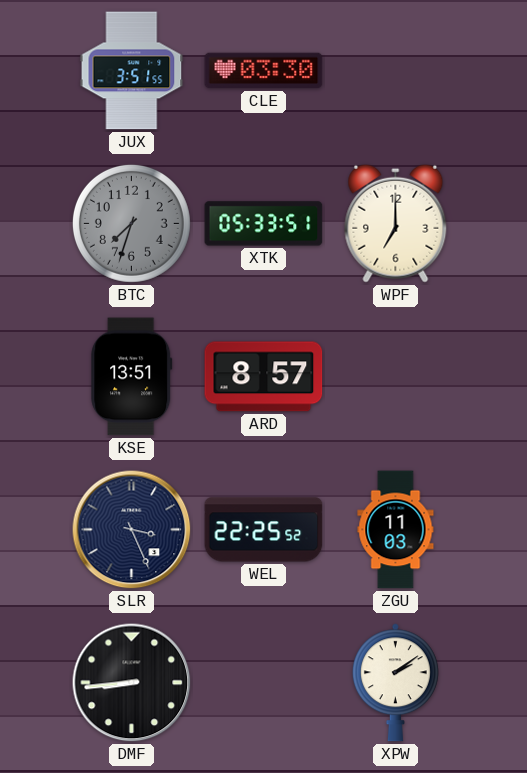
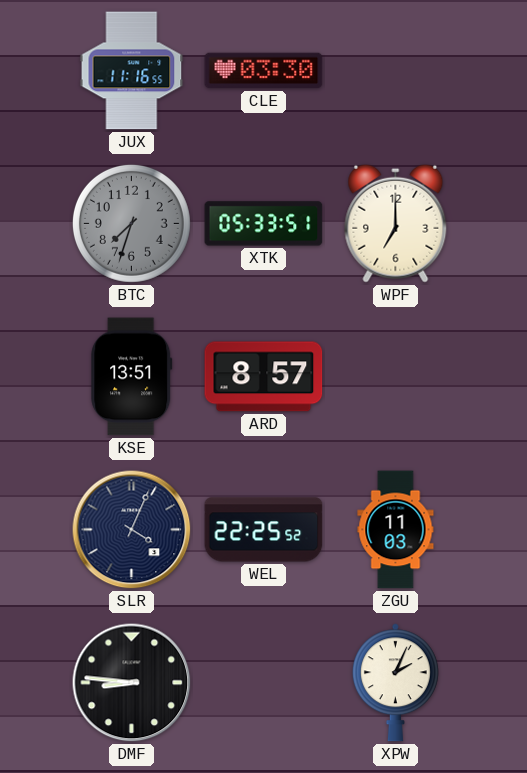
JUX: 3:51 -> 11:16
SLR: 3:26 -> 4:04
DMF: 8:44 -> 8:46
XPW: 2:09 -> 2:04
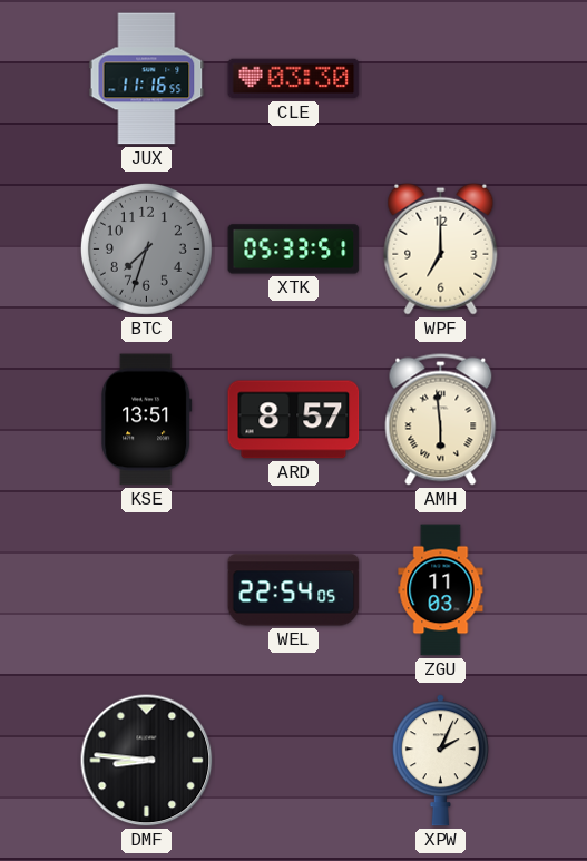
AMH: none -> 5:59
SLR: 4:04 -> none
WEL: 22:25 -> 22:54
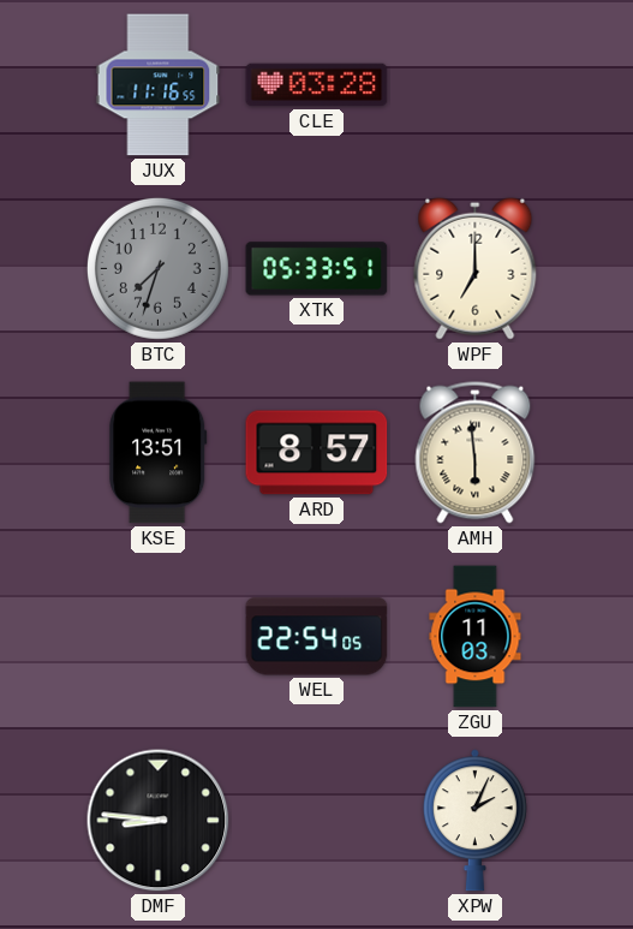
CLE: 03:30 -> 03:28
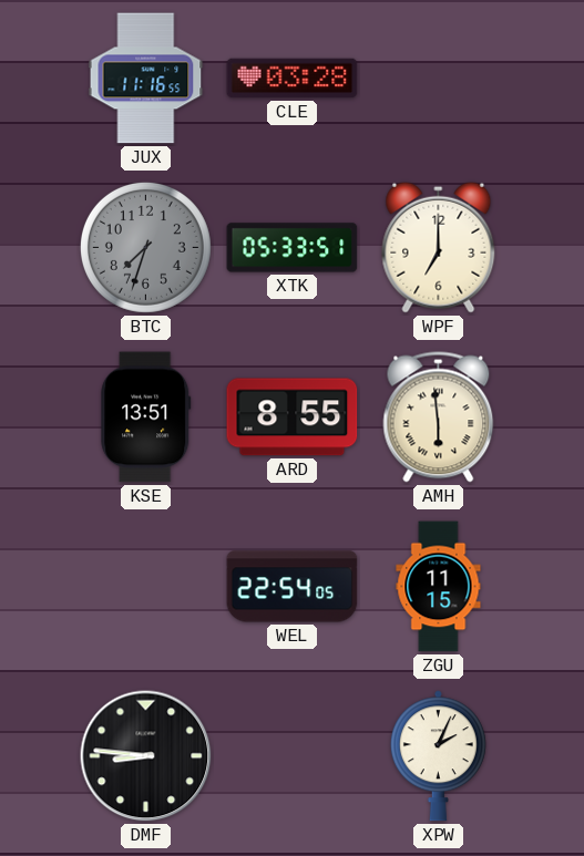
ARD: 8:57 -> 8:55
ZGU: 11:03 -> 11:15
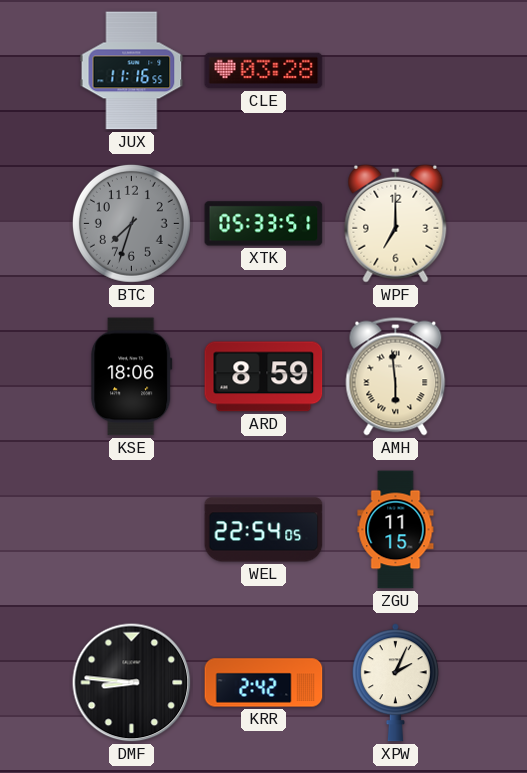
KSE: 13:51 -> 18:06
ARD: 8:55 -> 8:59
KRR: none -> 2:42
